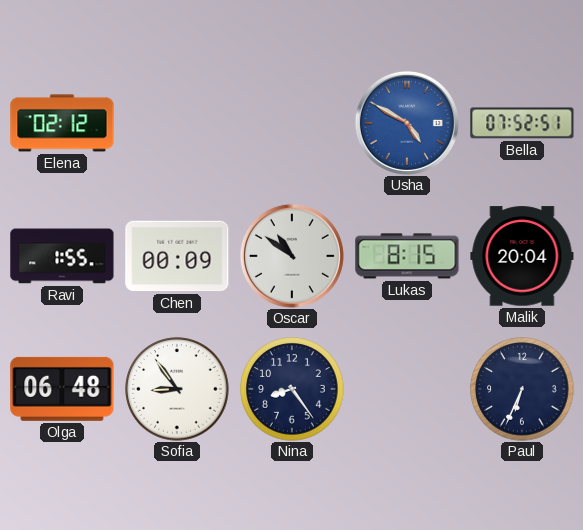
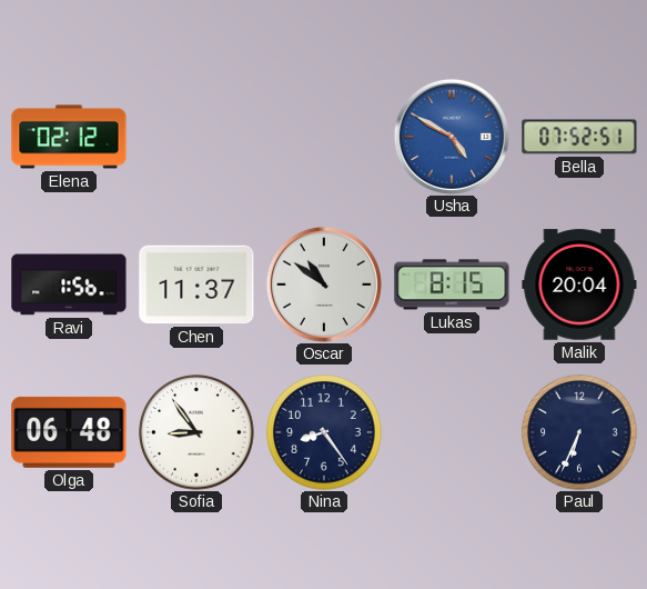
Ravi: 1:55 -> 1:56
Chen: 00:09 -> 11:37
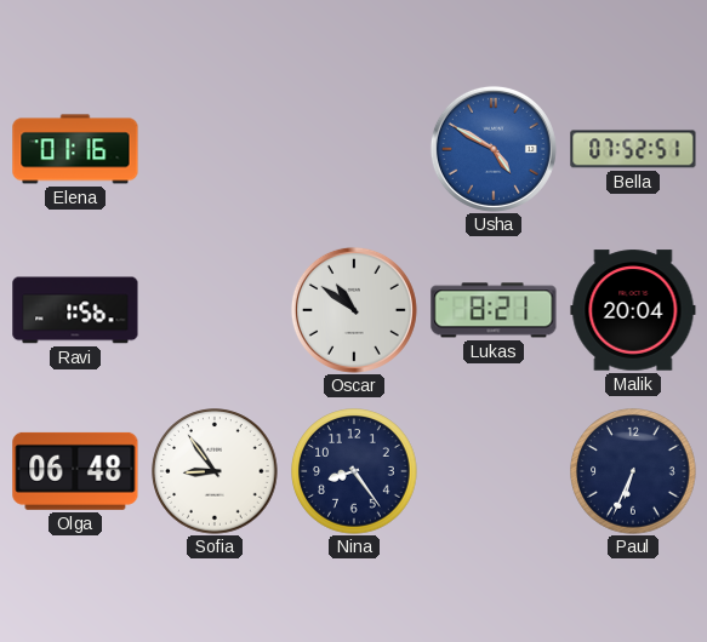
Elena: 02:12 -> 01:16
Chen: 11:37 -> none
Lukas: 8:15 -> 8:21
